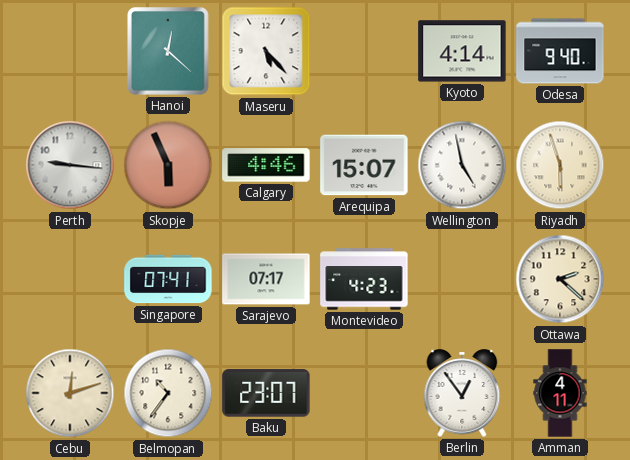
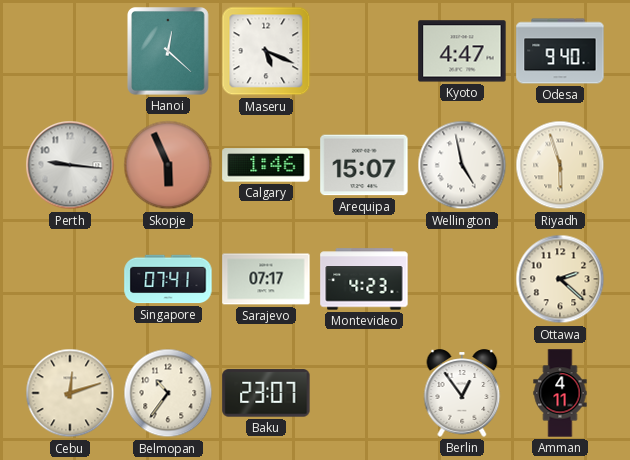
Maseru: 5:23 -> 5:19
Kyoto: 4:14 -> 4:47
Calgary: 4:46 -> 1:46
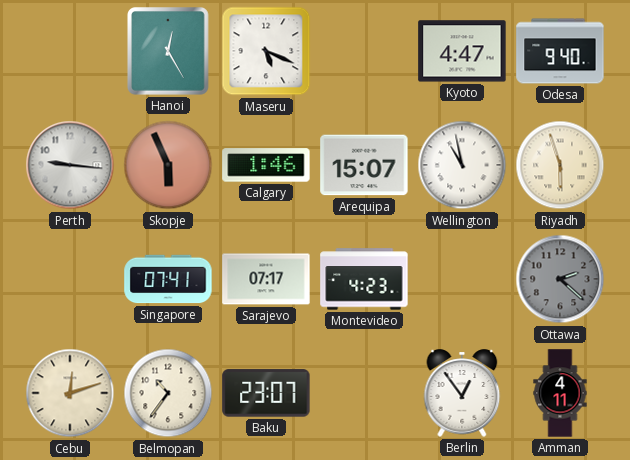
Hanoi: 12:22 -> 12:25
Wellington: 4:58 -> 10:58
Ottawa dial: cream -> grey
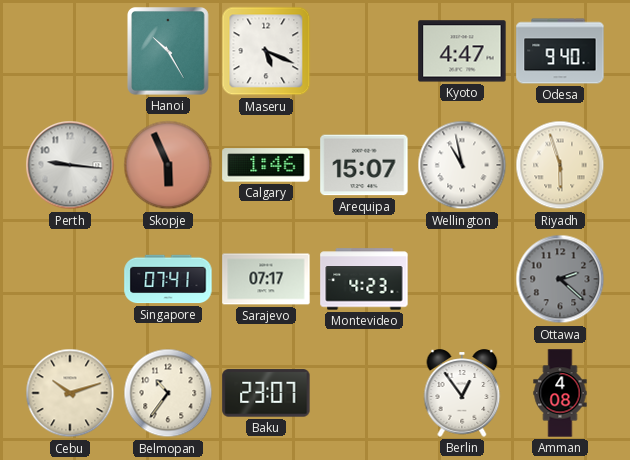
Hanoi: 12:25 -> 10:25
Cebu: 12:12 -> 10:12
Amman: 4:11 -> 4:08
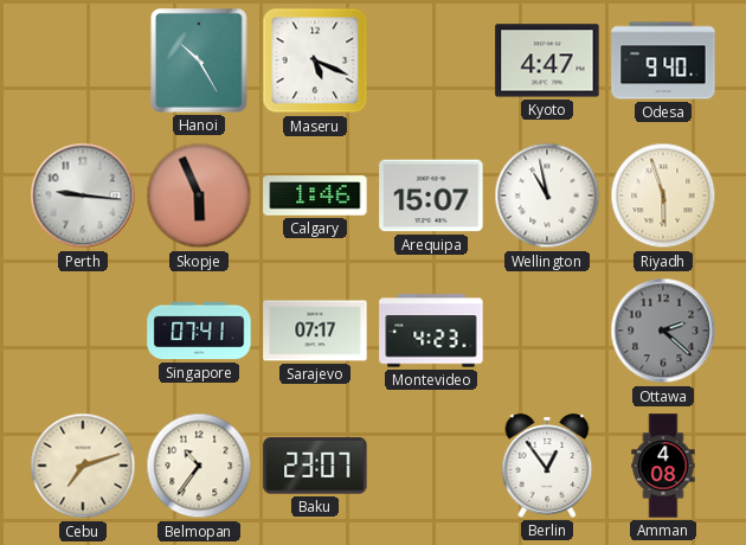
Cebu: 10:12 -> 7:12
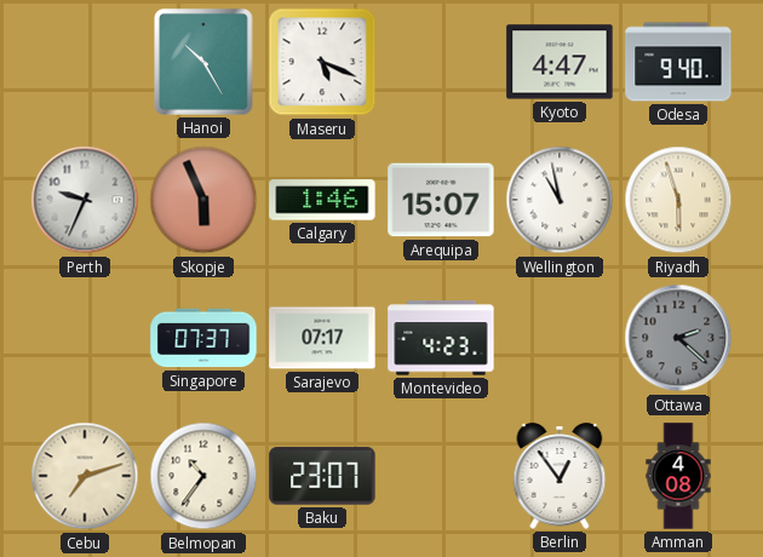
Perth: 9:16 -> 9:34
Singapore: 07:41 -> 07:37
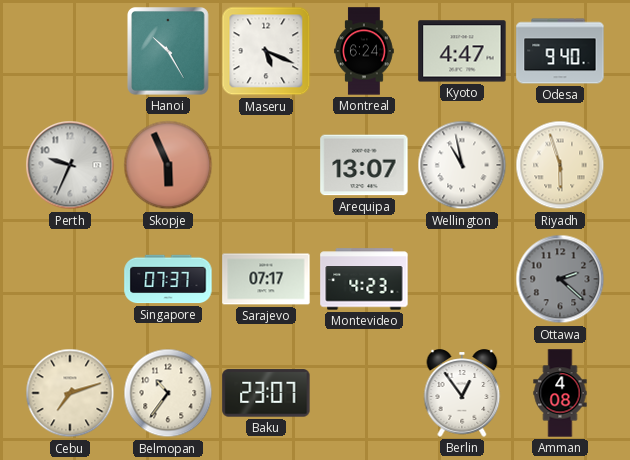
Montreal: none -> 6:24
Calgary: 1:46 -> none
Arequipa: 15:07 -> 13:07
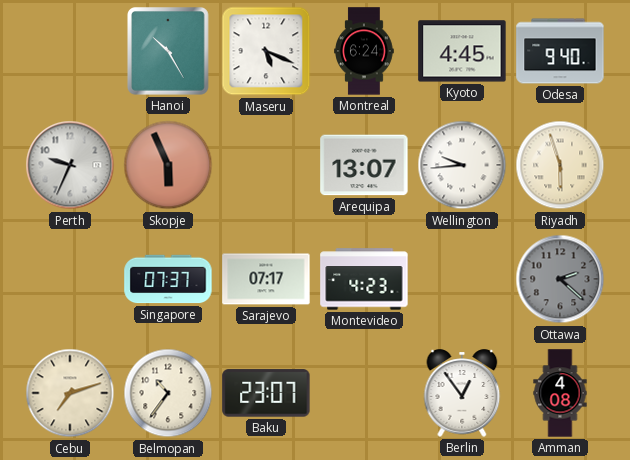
Kyoto: 4:47 -> 4:45
Wellington: 10:58 -> 9:44
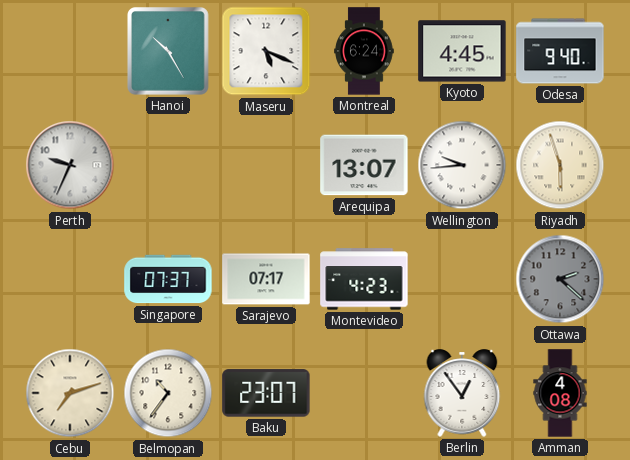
Skopje: 5:56 -> none
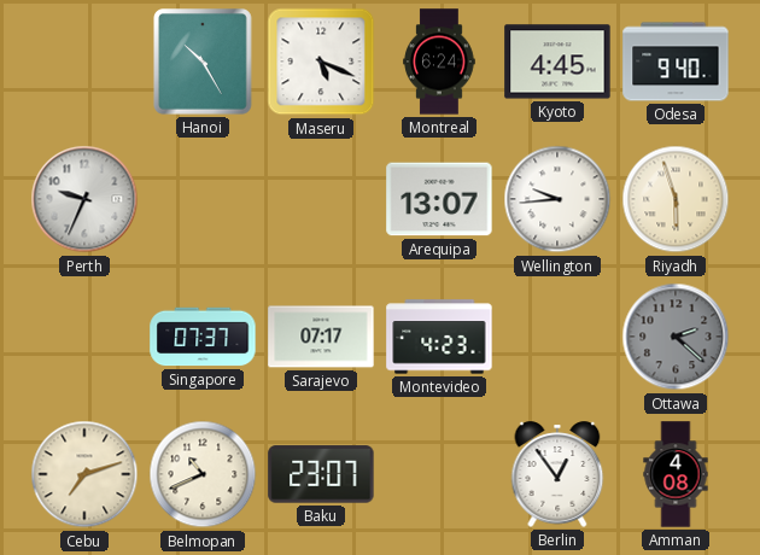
Belmopan: 10:36 -> 10:41
